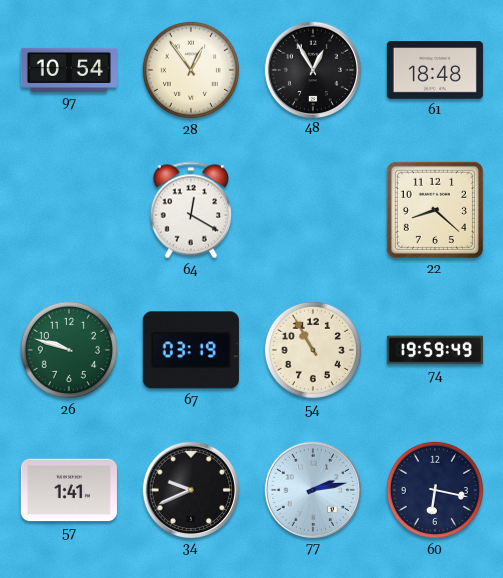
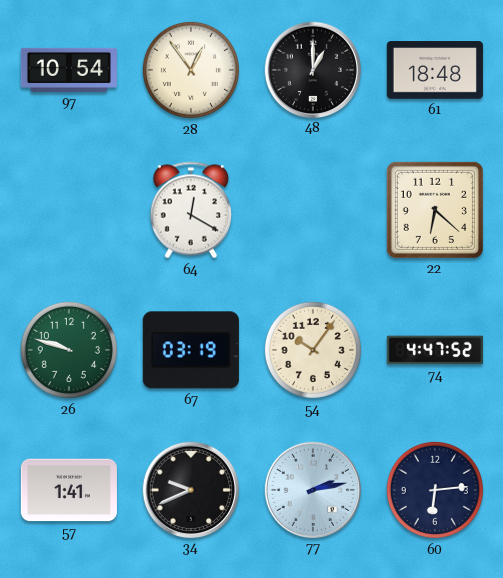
48: 12:55 -> 1:00
22: 8:22 -> 6:22
54: 10:55 -> 10:06
74: 19:59 -> 4:47
60: 6:17 -> 6:14
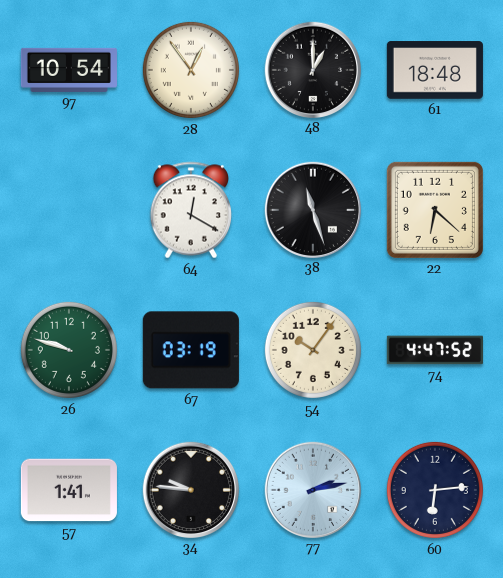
38: none -> 11:27
34: 9:41 -> 9:46
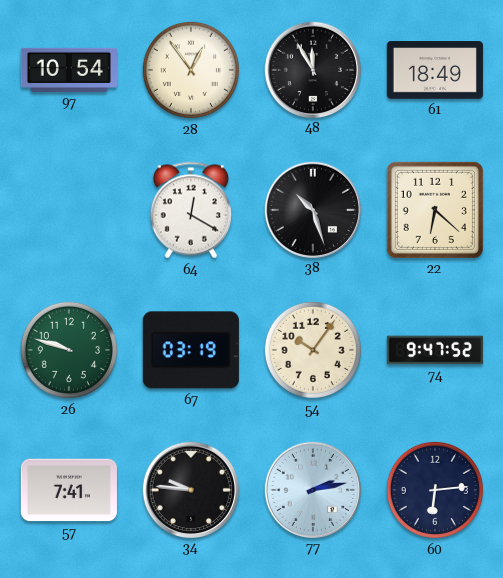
48: 1:00 -> 11:55
61: 18:48 -> 18:49
38: 11:27 -> 10:27
74: 4:47 -> 9:47
57: 1:41 -> 7:41
